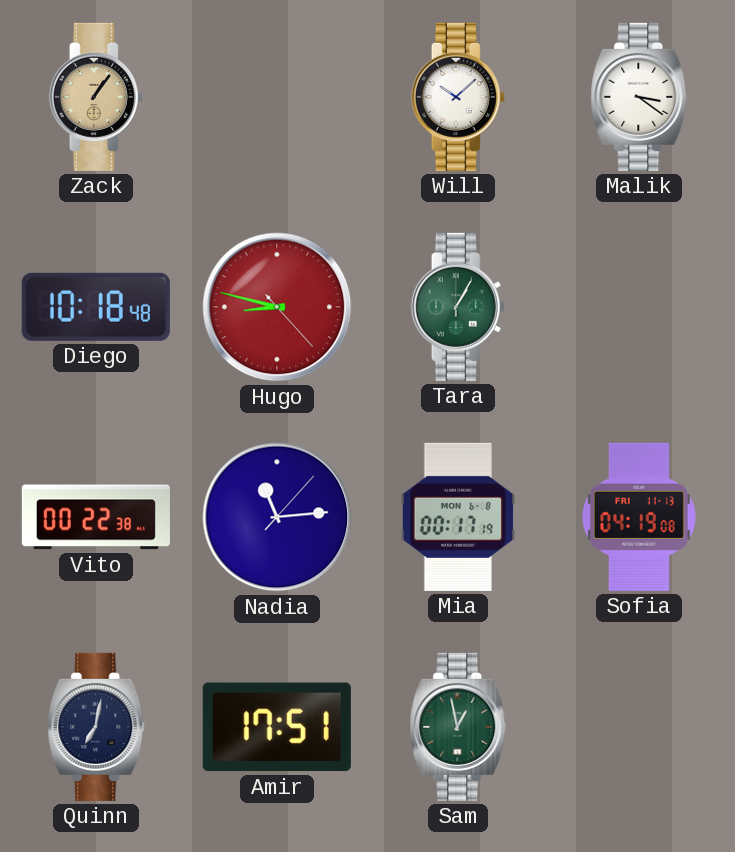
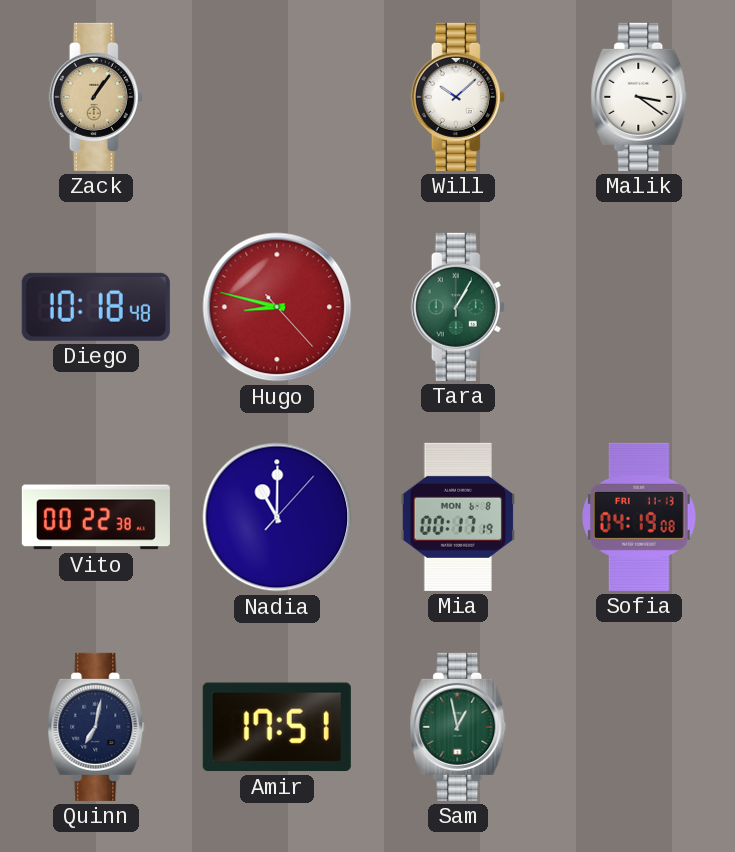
Nadia: 11:14 -> 11:00
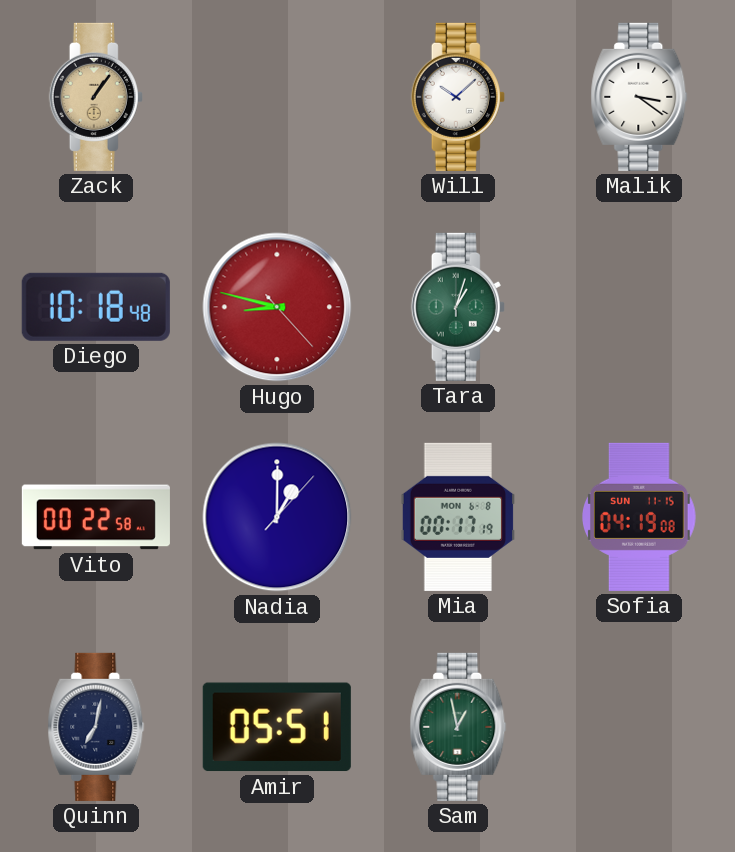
Tara: 1:05 -> 1:03
Vito: 00:22:38 -> 00:22:58
Nadia: 11:00 -> 1:00
Sofia date: FRI 11-13 -> SUN 11-15
Amir: 17:51 -> 05:51
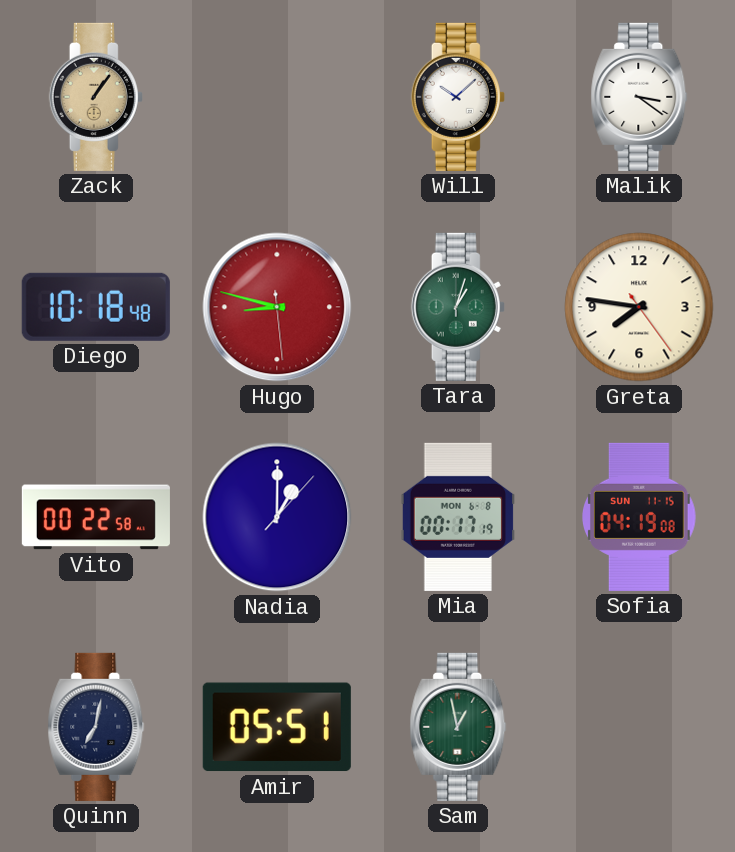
Hugo: 8:47:23 -> 8:47:29
Greta: none -> 7:46
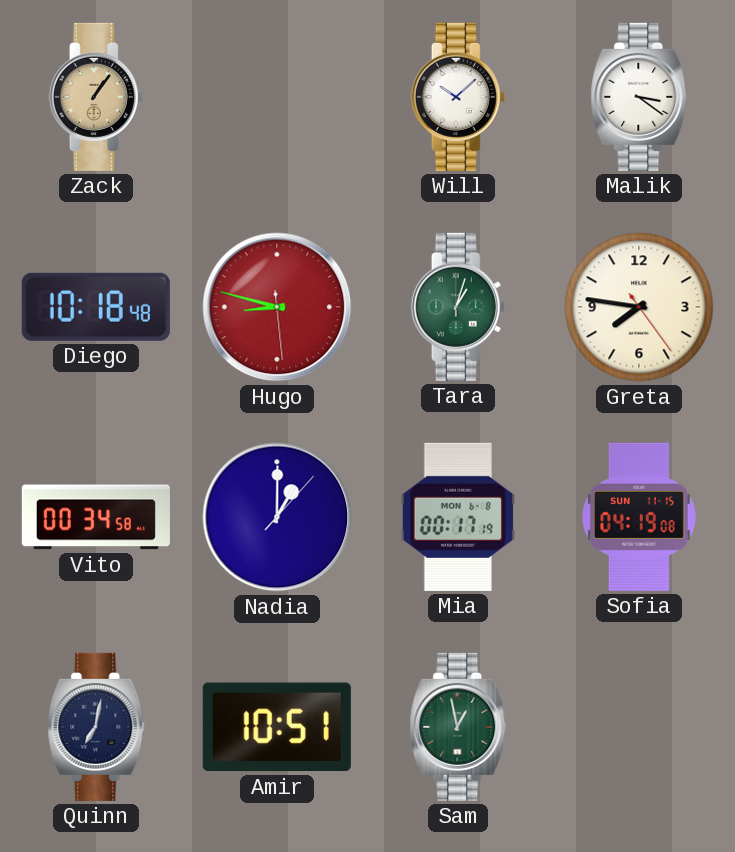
Vito: 00:22 -> 00:34
Amir: 05:51 -> 10:51
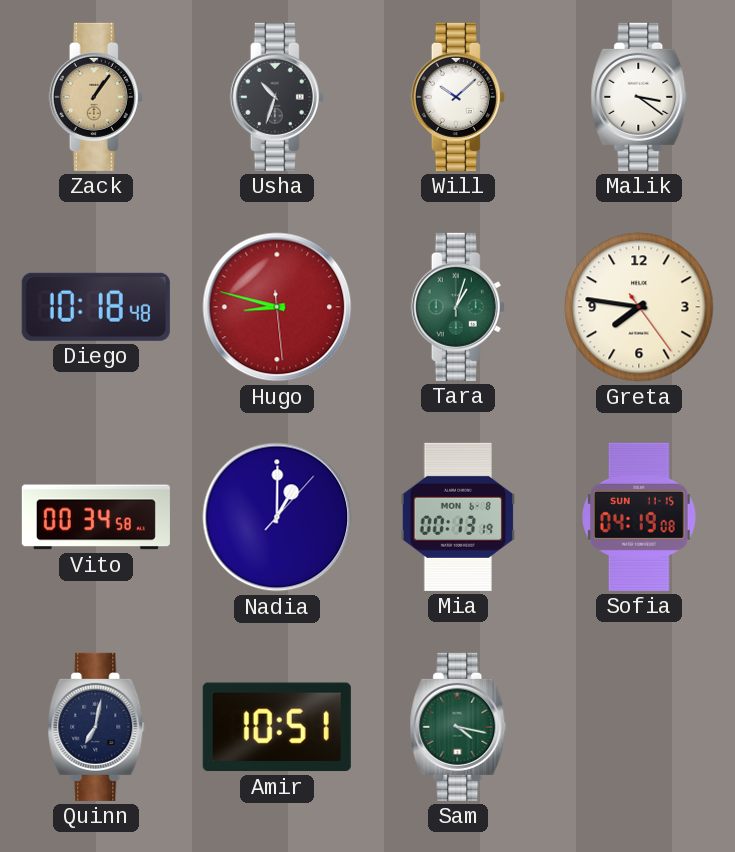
Usha: none -> 10:33
Mia: 00:17 -> 00:13
Sam: 12:58 -> 4:17
